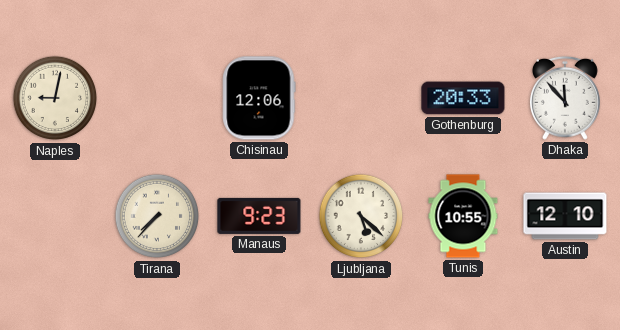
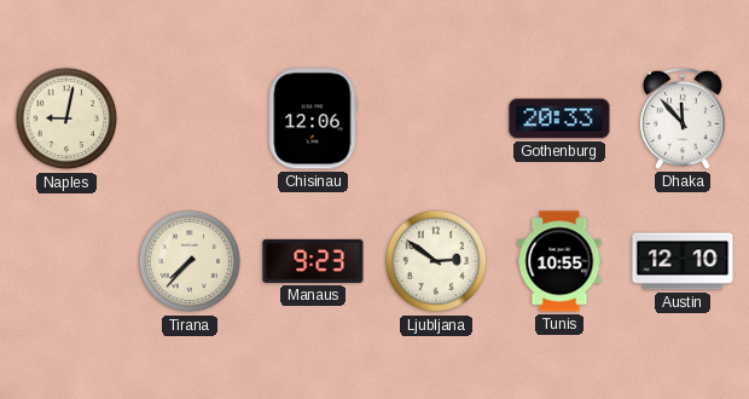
Ljubljana: 5:22 -> 2:51
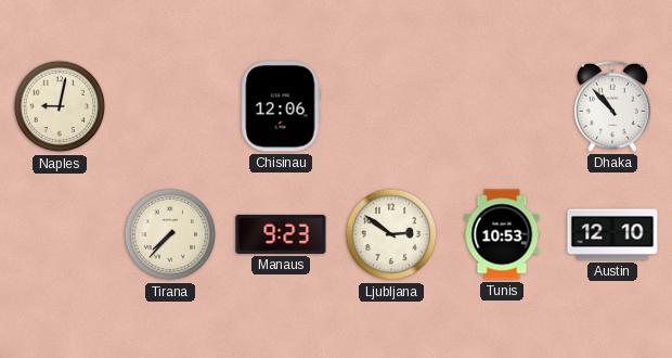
Gothenburg: 20:33 -> none
Dhaka: 11:53 -> 10:53
Tunis: 10:55 -> 10:53
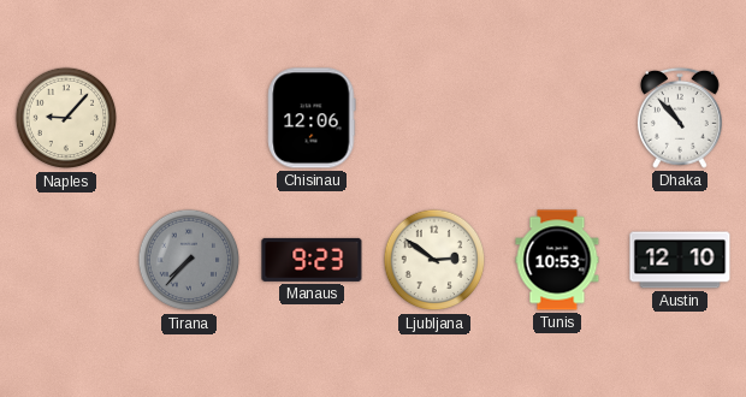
Naples: 9:02 -> 9:07
Tirana dial: cream -> grey
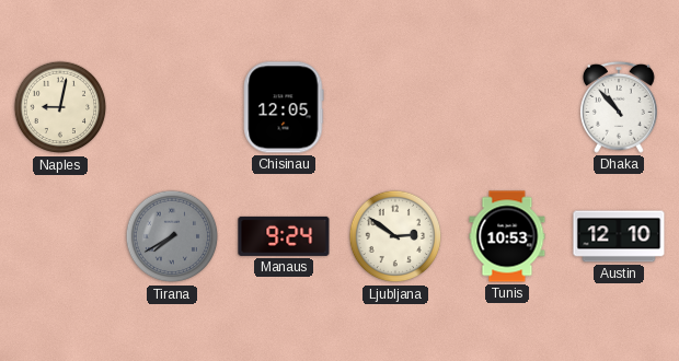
Naples: 9:07 -> 9:02
Chisinau: 12:06 -> 12:05
Tirana: 7:37 -> 7:40
Manaus: 9:23 -> 9:24
